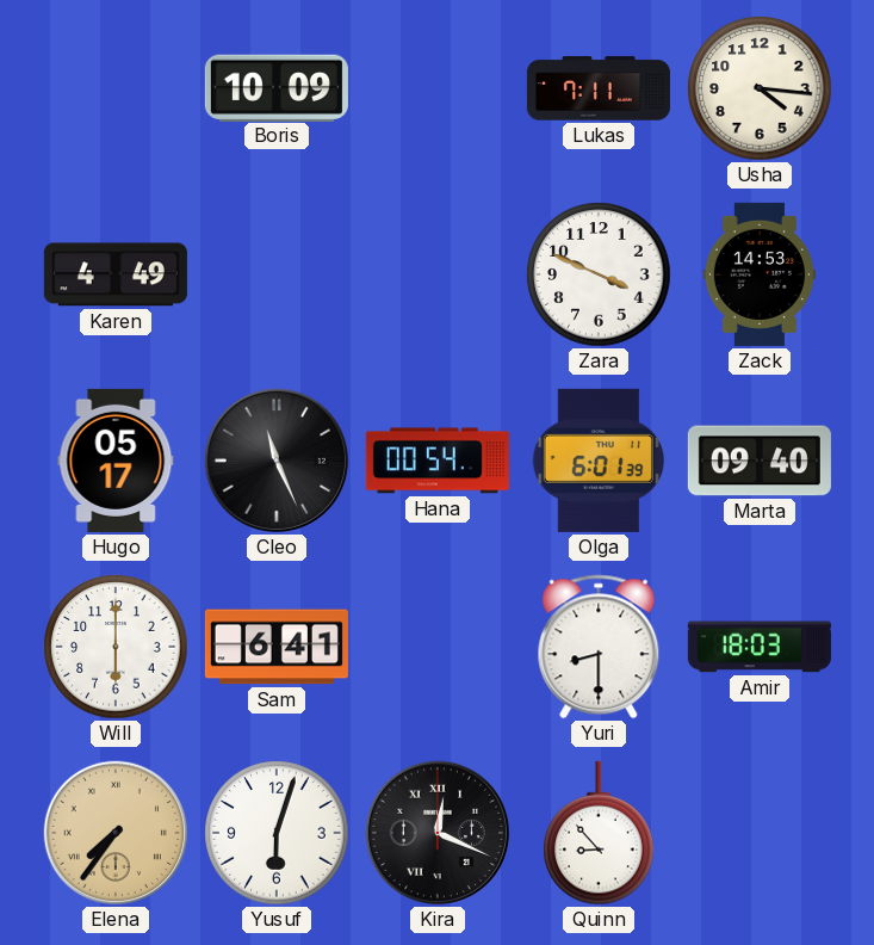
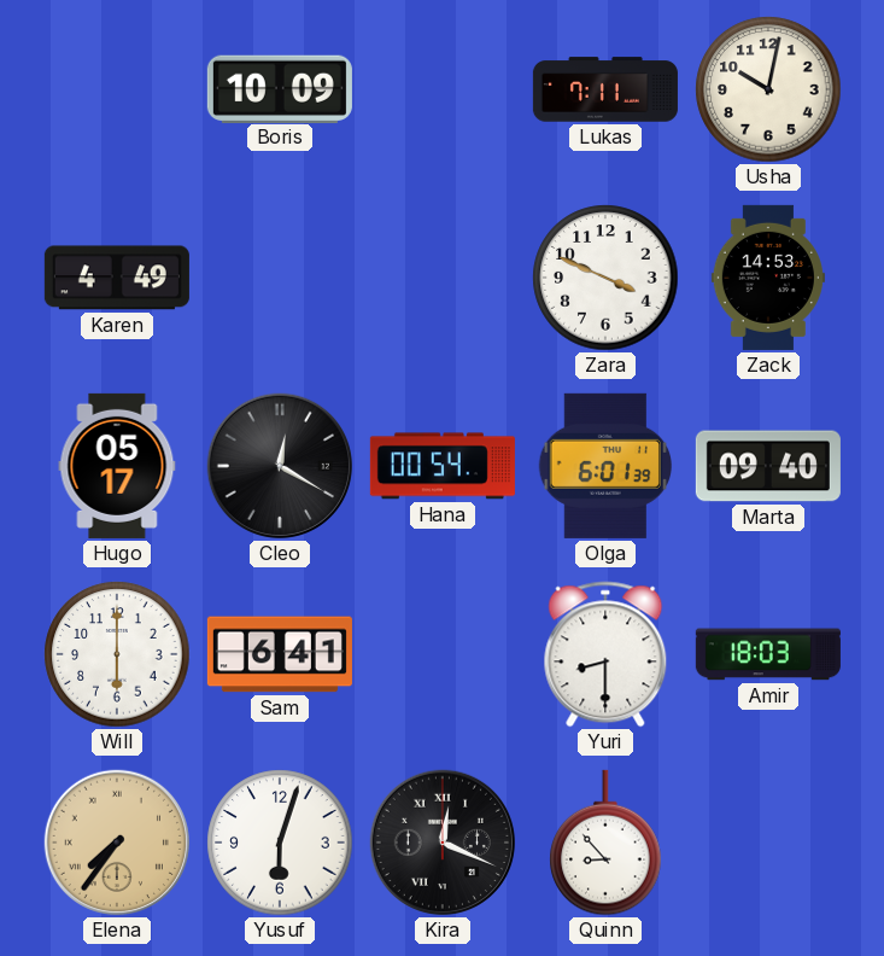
Usha: 4:16 -> 10:02
Cleo: 11:26 -> 12:20
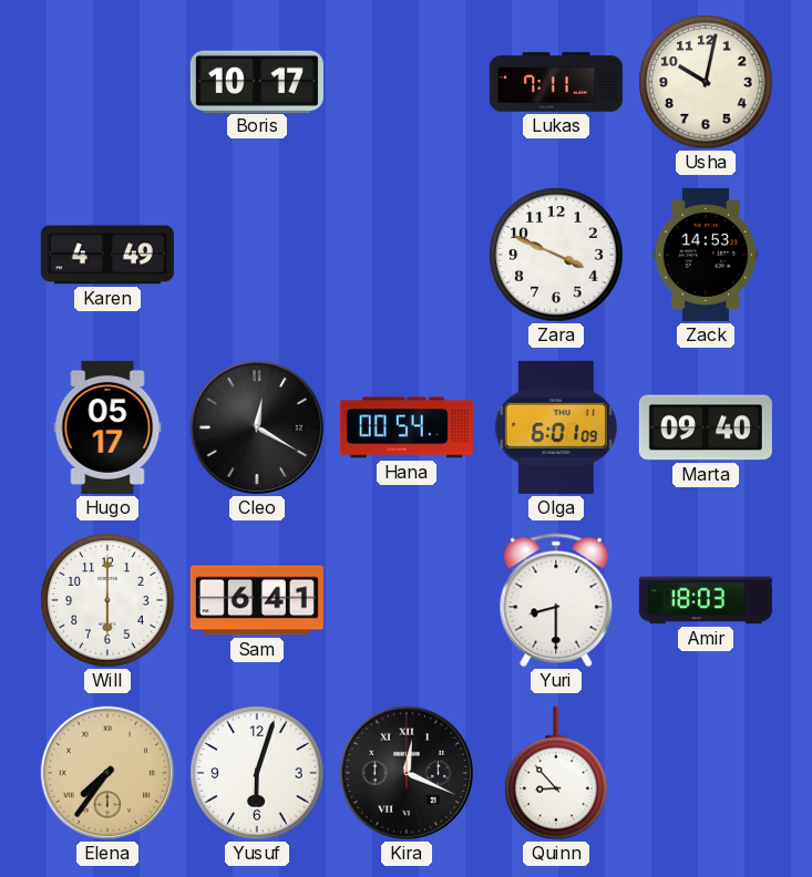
Boris: 10:09 -> 10:17
Olga: 6:01:39 -> 6:01:09
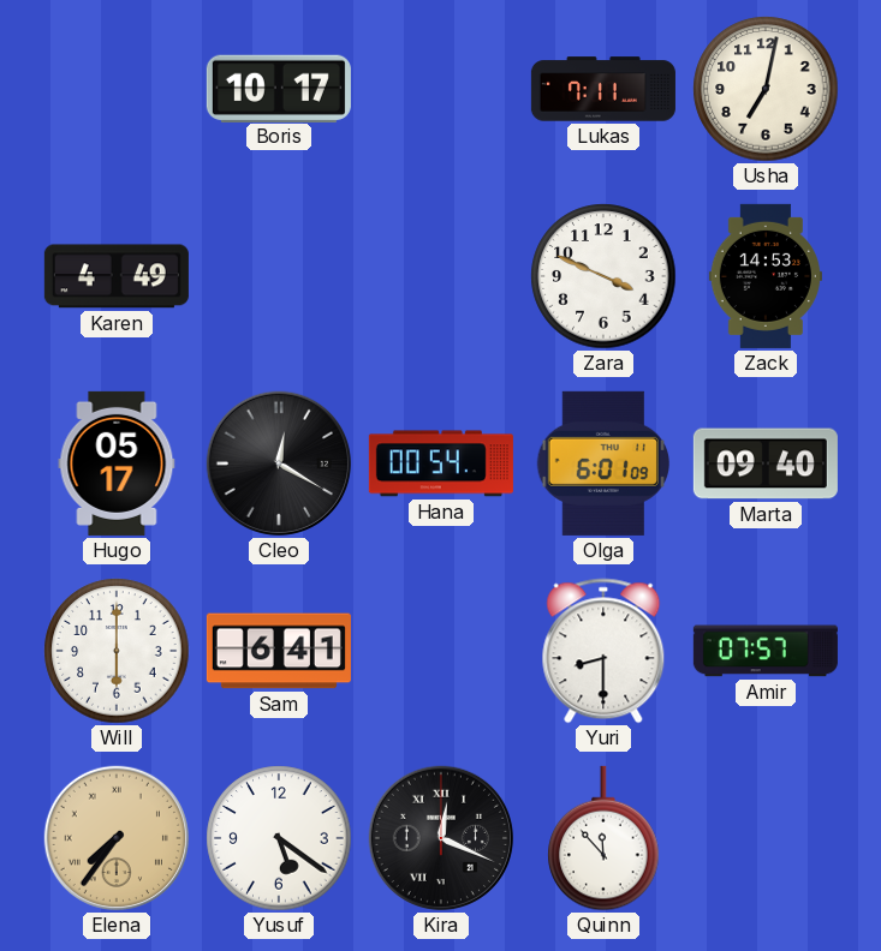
Usha: 10:02 -> 7:02
Amir: 18:03 -> 07:57
Yusuf: 6:03 -> 5:21
Quinn: 8:53 -> 11:53
